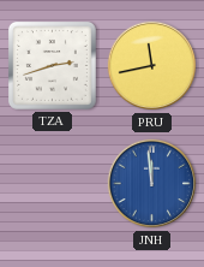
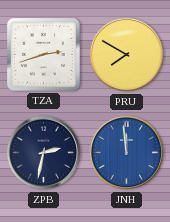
PRU: 11:43 -> 7:50
ZPB: none -> 2:32
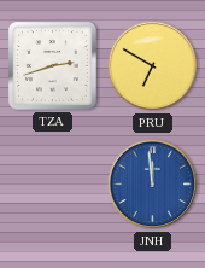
PRU: 7:50 -> 6:50
ZPB: 2:32 -> none
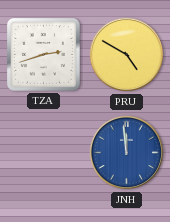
PRU: 6:50 -> 4:50
